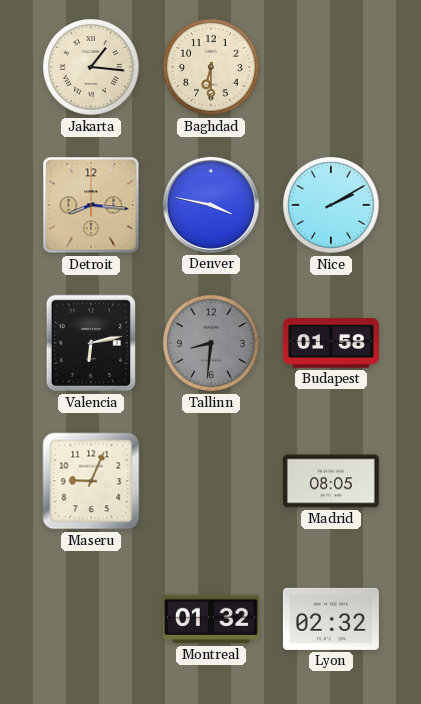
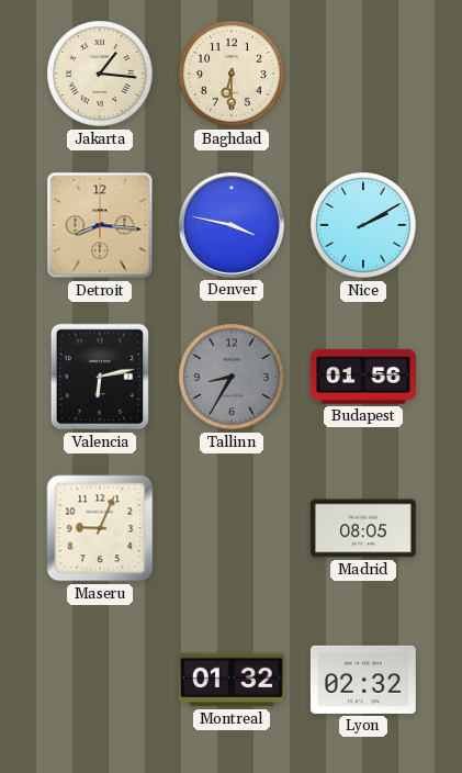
Tallinn: 8:31 -> 8:35
Budapest: 01:58 -> 01:56
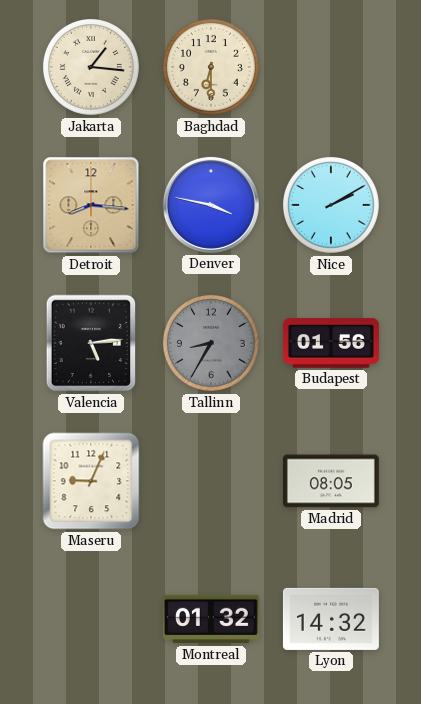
Valencia: 6:13 -> 5:14
Lyon: 02:32 -> 14:32
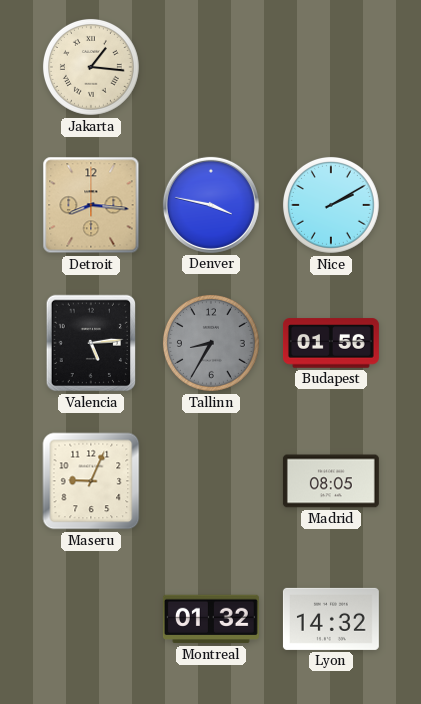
Baghdad: 6:30 -> none
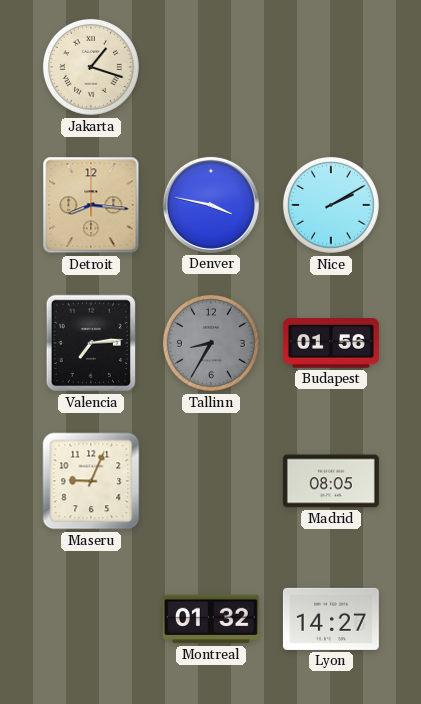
Jakarta: 1:16 -> 1:18
Valencia: 5:14 -> 7:14
Lyon: 14:32 -> 14:27
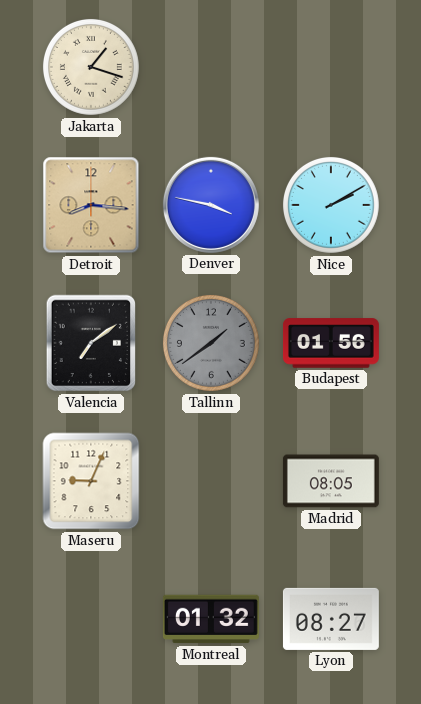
Valencia: 7:14 -> 7:09
Tallinn: 8:35 -> 1:39
Lyon: 14:27 -> 08:27
